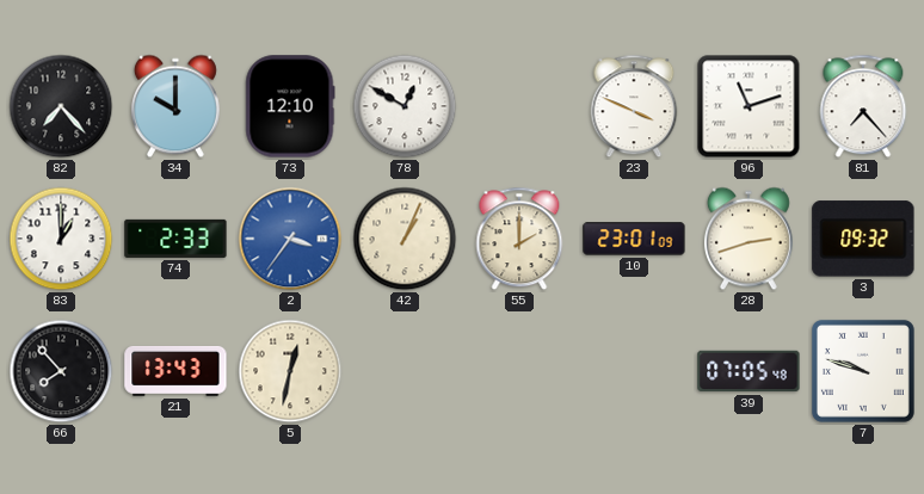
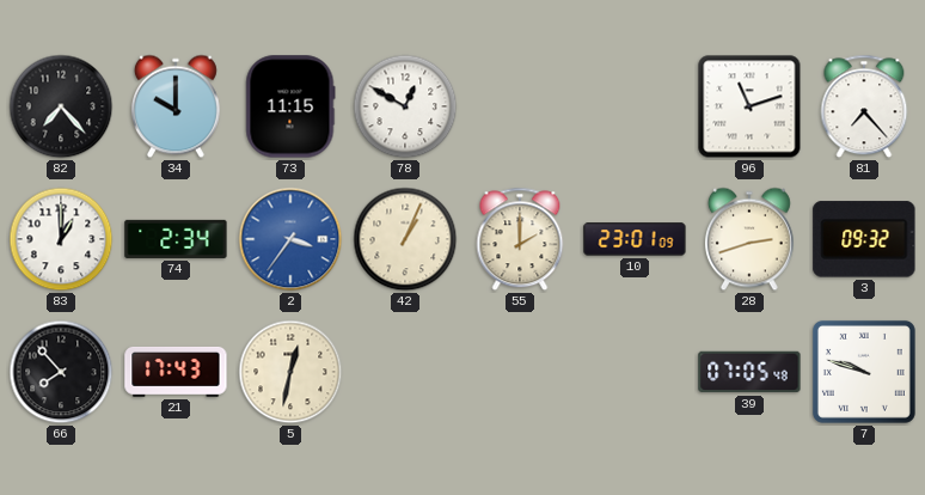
73: 12:10 -> 11:15
23: 3:49 -> none
74: 2:33 -> 2:34
21: 13:43 -> 17:43
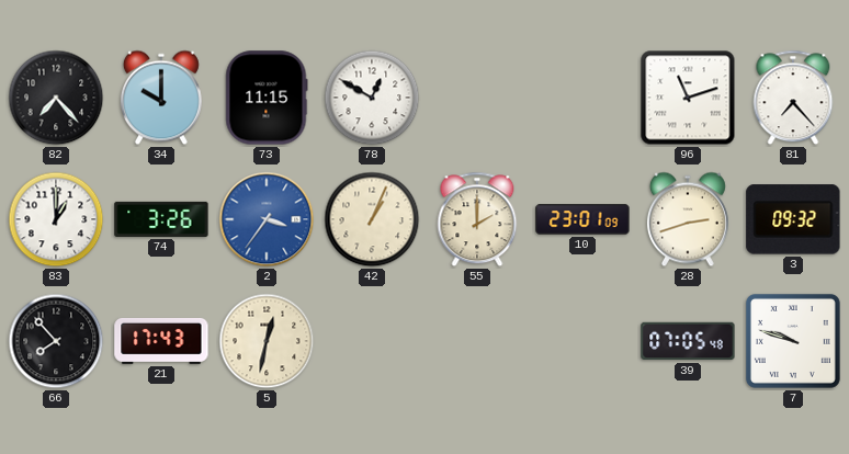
74: 2:34 -> 3:26
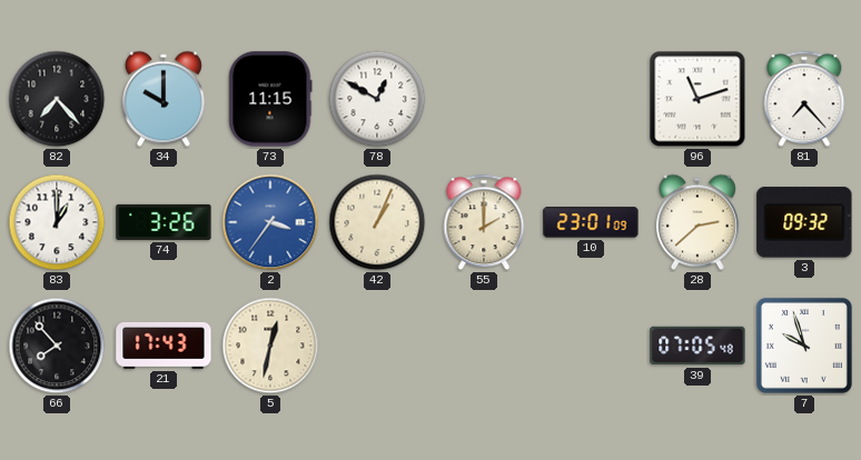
28: 2:42 -> 2:38
7: 9:48 -> 9:57
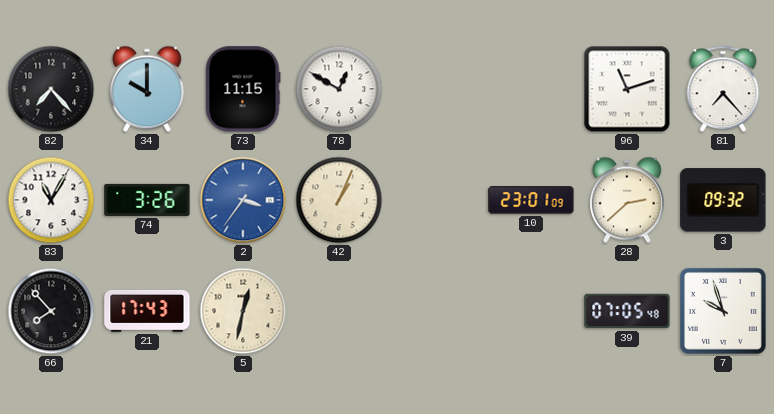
83: 1:00 -> 11:05
55: 2:00 -> none
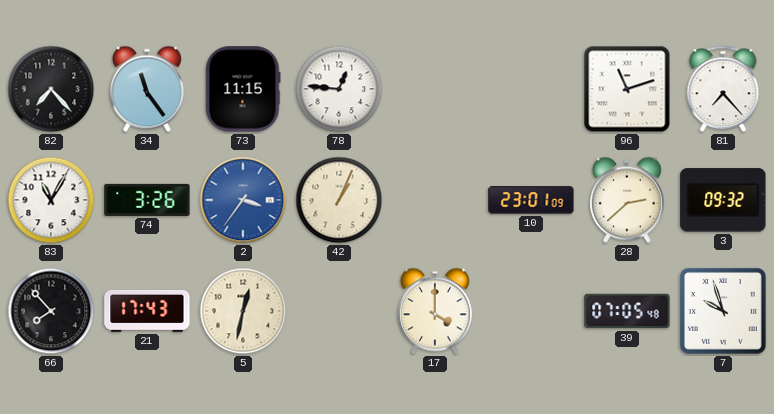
34: 10:00 -> 11:24
78: 12:50 -> 12:46
17: none -> 4:00
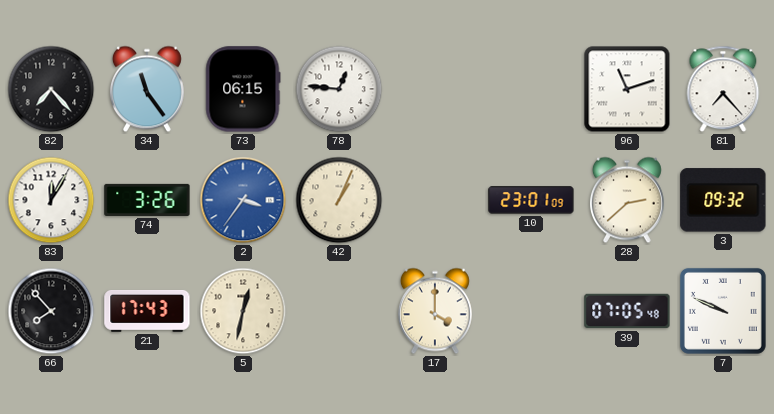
73: 11:15 -> 06:15
83: 11:05 -> 12:05
7: 9:57 -> 9:49
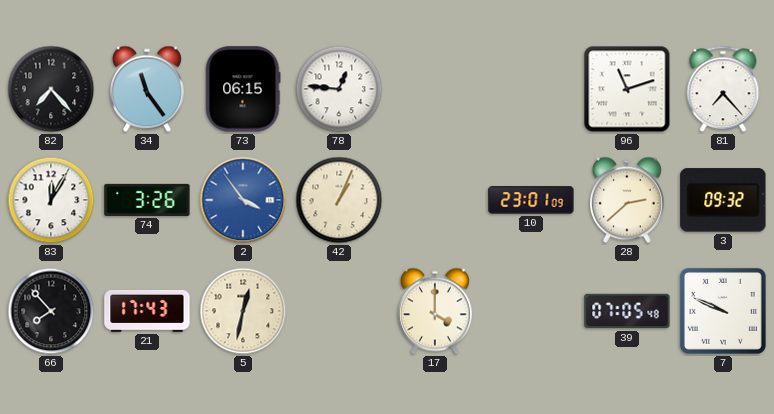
2: 3:36 -> 3:54
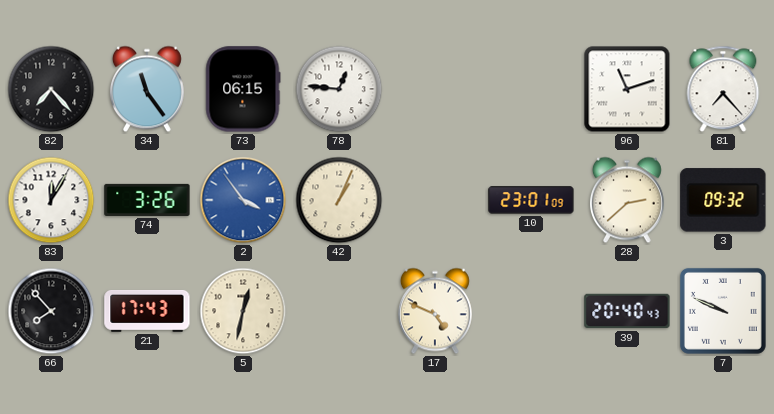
17: 4:00 -> 4:49
39: 07:05 -> 20:40
